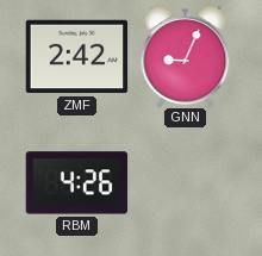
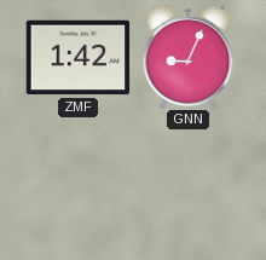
ZMF: 2:42 -> 1:42
RBM: 4:26 -> none
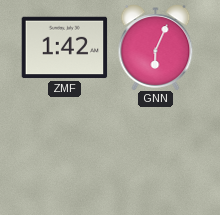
GNN: 9:04 -> 6:04
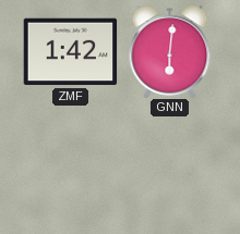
GNN: 6:04 -> 6:01
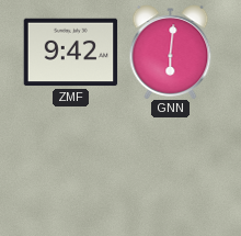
ZMF: 1:42 -> 9:42
